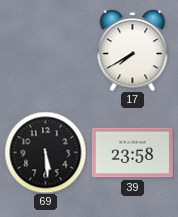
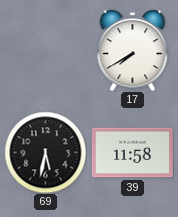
69: 5:29 -> 5:32
39: 23:58 -> 11:58
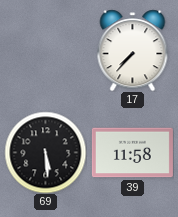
17: 7:40 -> 7:37
69: 5:32 -> 5:29
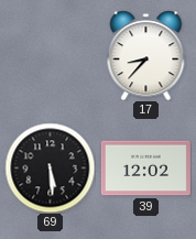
17: 7:37 -> 8:37
39: 11:58 -> 12:02
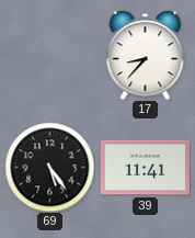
69: 5:29 -> 5:24
39: 12:02 -> 11:41
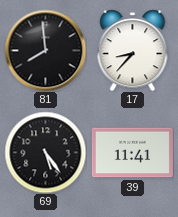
81: none -> 7:59
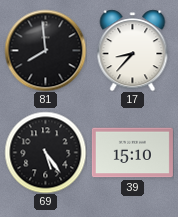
39: 11:41 -> 15:10
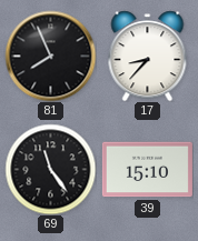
81: 7:59 -> 7:56
69: 5:24 -> 11:24
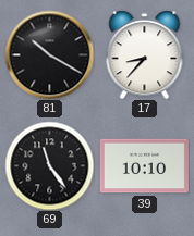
81: 7:56 -> 10:20
39: 15:10 -> 10:10
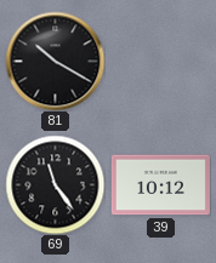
17: 8:37 -> none
39: 10:10 -> 10:12
